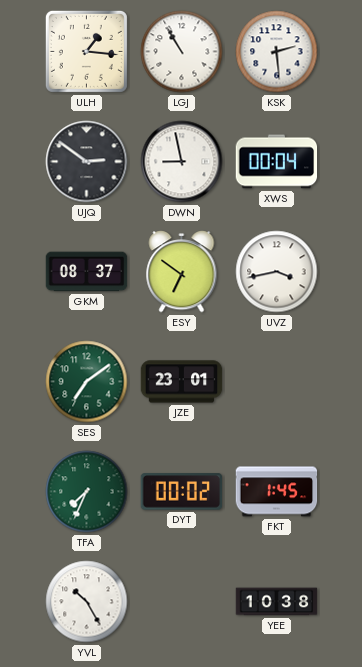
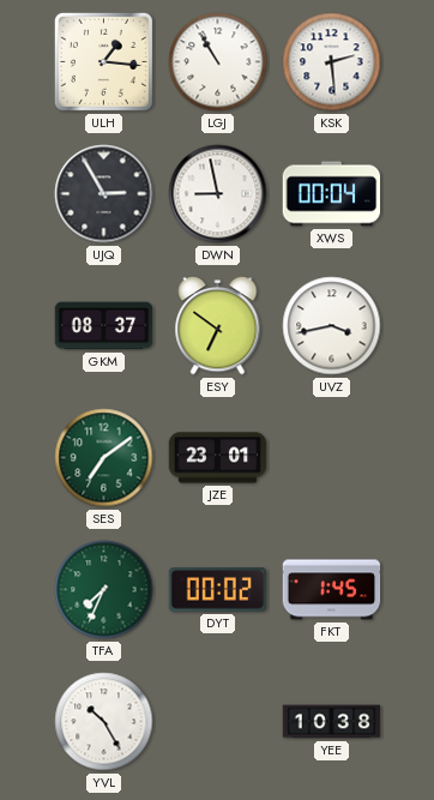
UJQ: 2:51 -> 2:55
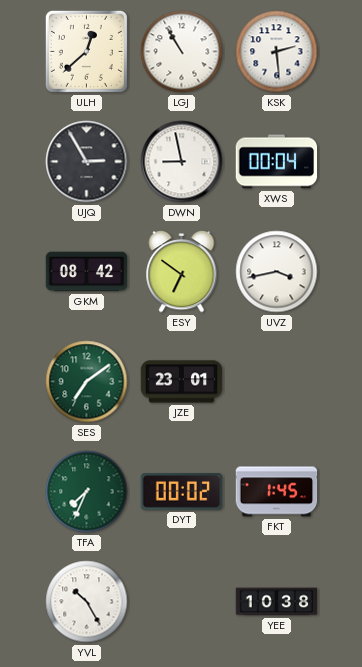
ULH: 1:16 -> 12:38
GKM: 08:37 -> 08:42
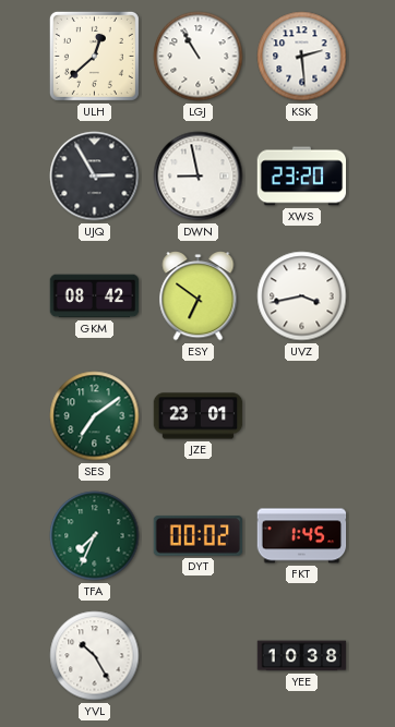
XWS: 00:04 -> 23:20
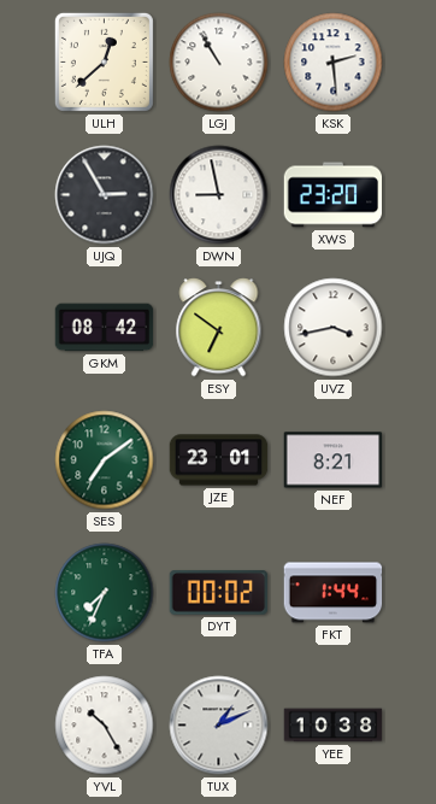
NEF: none -> 8:21
FKT: 1:45 -> 1:44
TUX: none -> 1:11
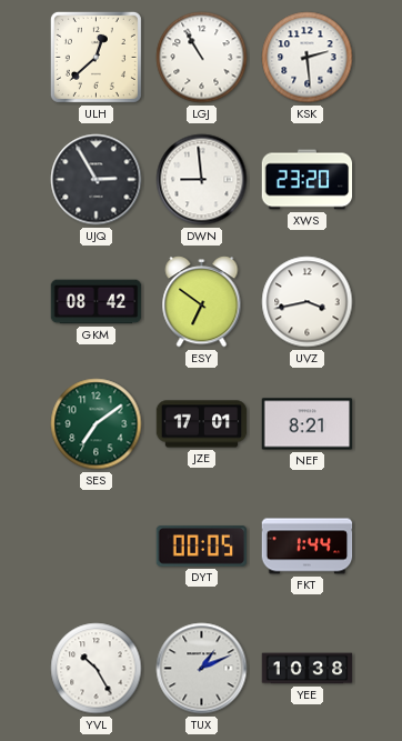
DWN: 8:58 -> 8:59
JZE: 23:01 -> 17:01
TFA: 7:34 -> none
DYT: 00:02 -> 00:05
